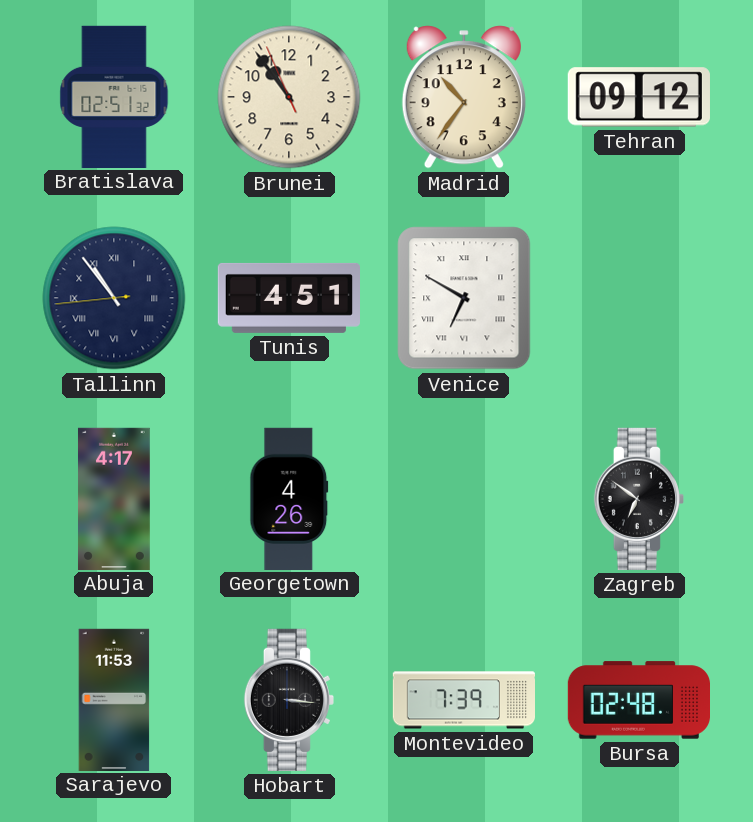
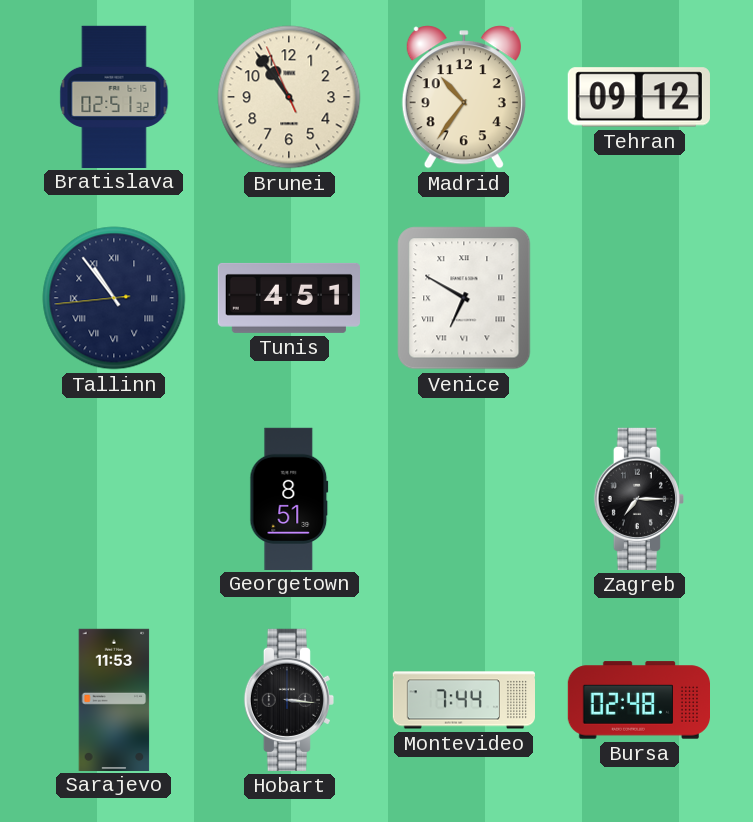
Abuja: 4:17 -> none
Georgetown: 4:26 -> 8:51
Zagreb: 6:51 -> 7:15
Montevideo: 7:39 -> 7:44
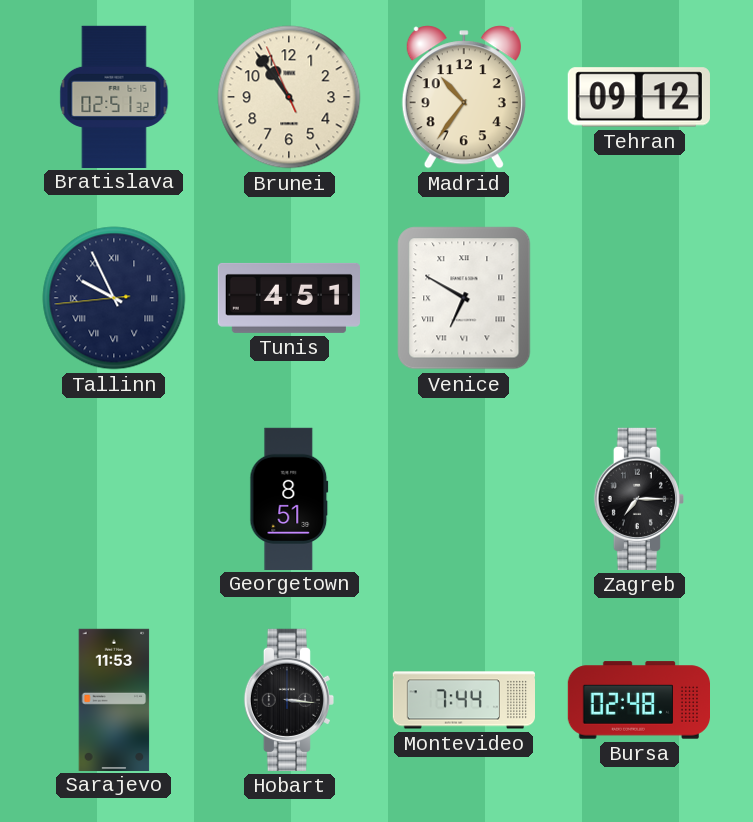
Tallinn: 10:53 -> 9:55
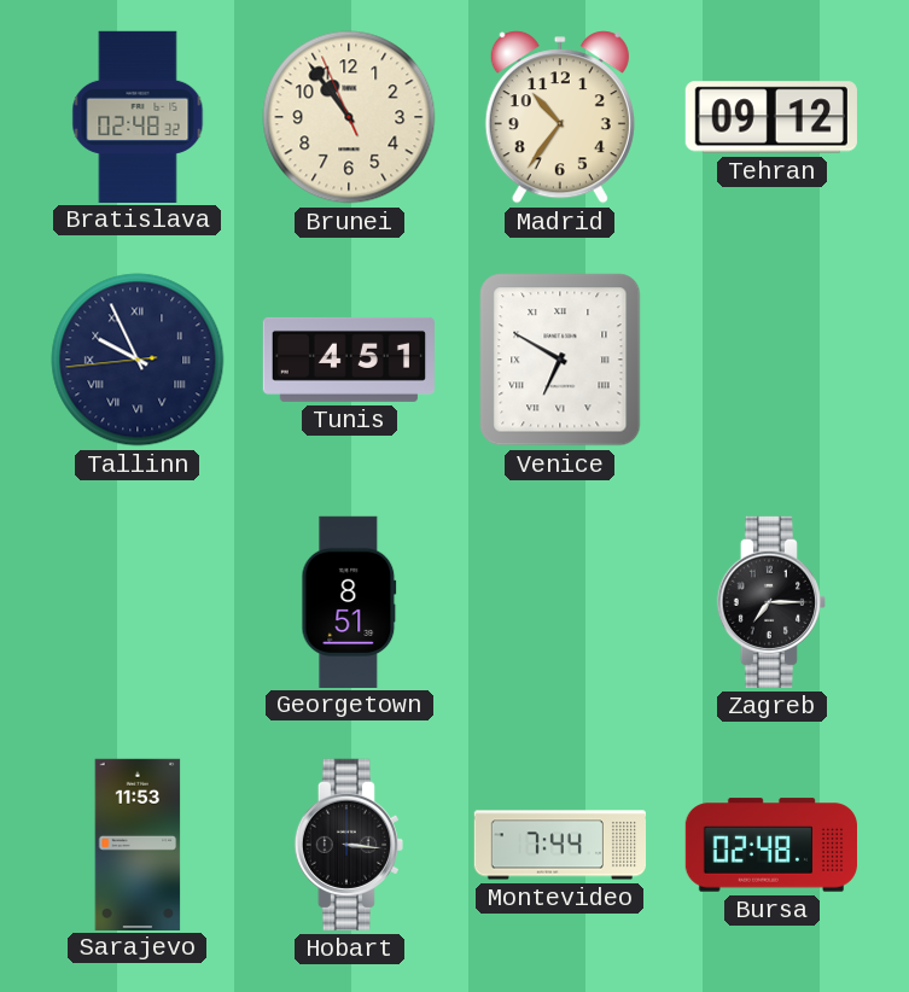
Bratislava: 02:51 -> 02:48
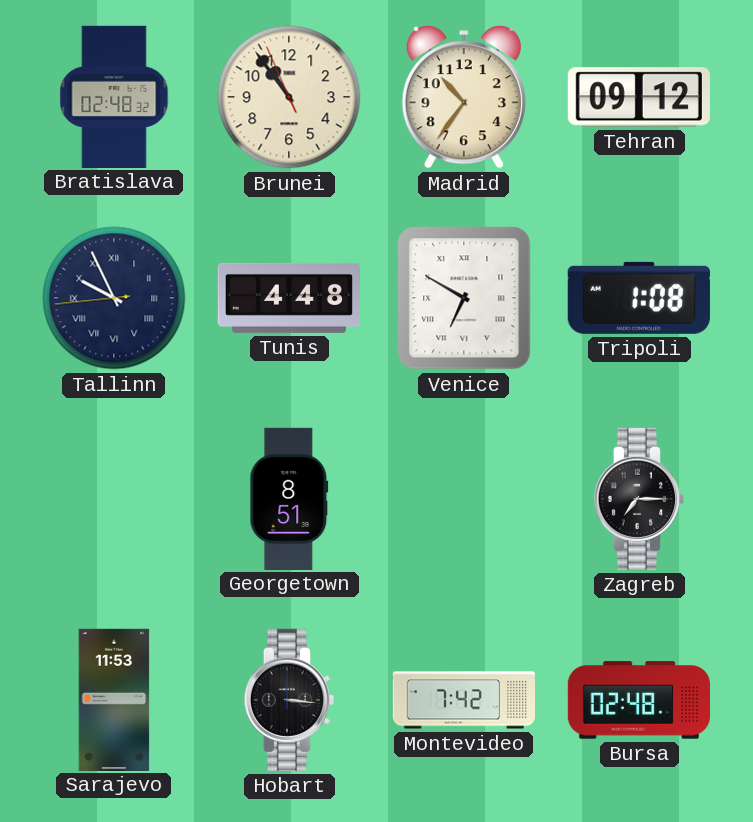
Tunis: 4:51 -> 4:48
Tripoli: none -> 1:08
Montevideo: 7:44 -> 7:42
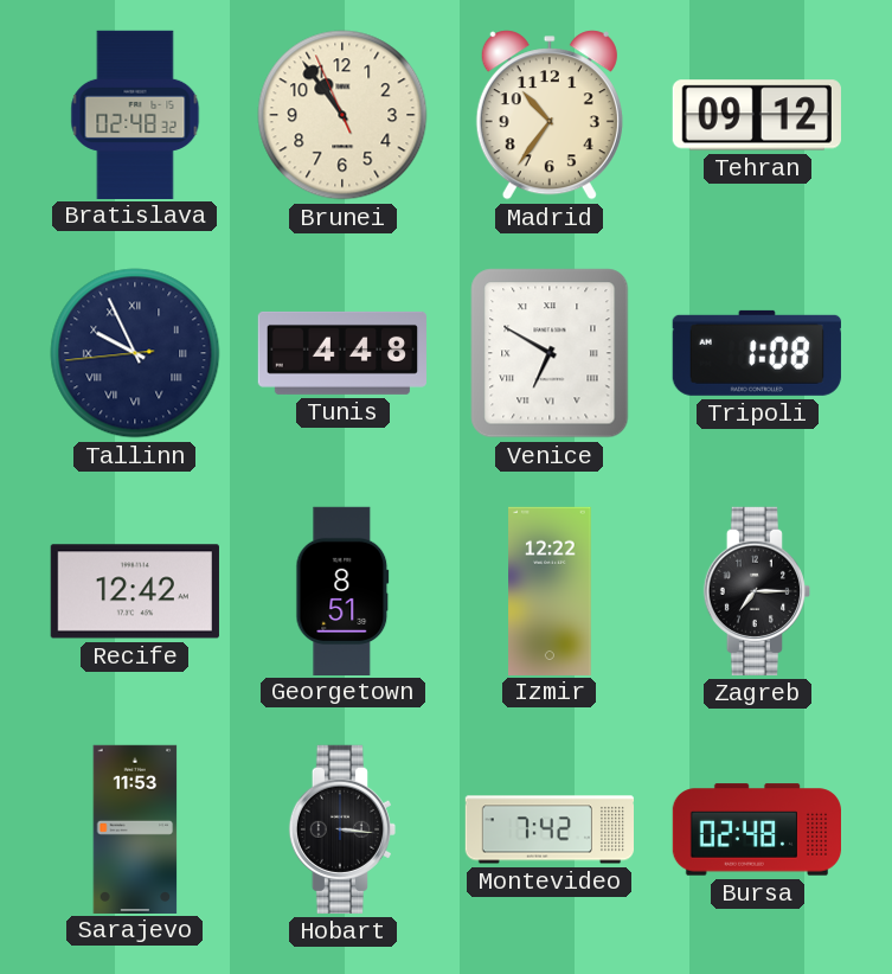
Recife: none -> 12:42
Izmir: none -> 12:22
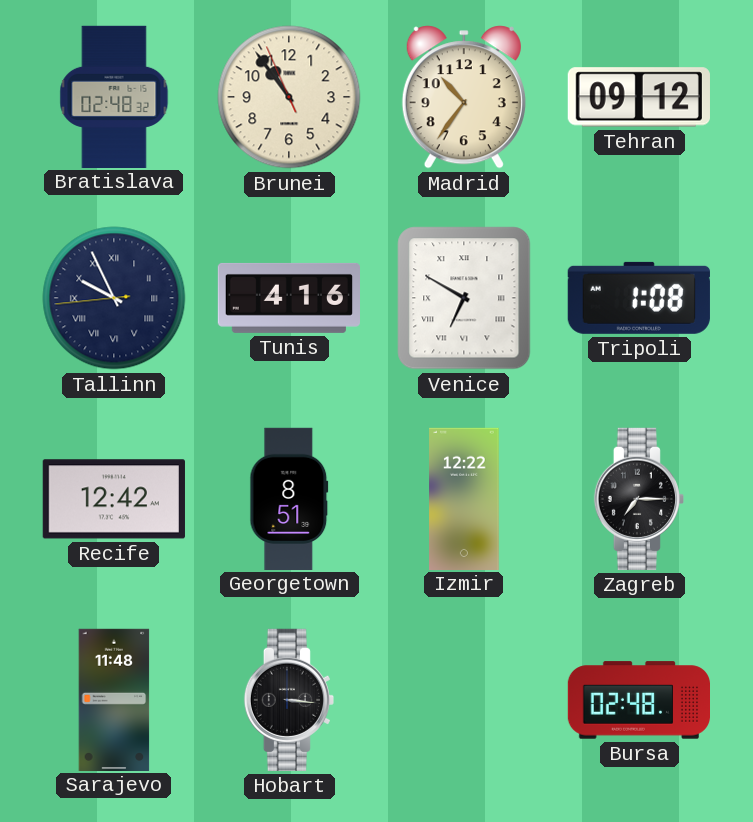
Tunis: 4:48 -> 4:16
Sarajevo: 11:53 -> 11:48
Montevideo: 7:42 -> none
